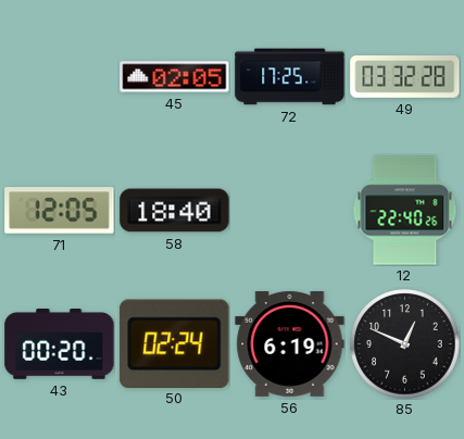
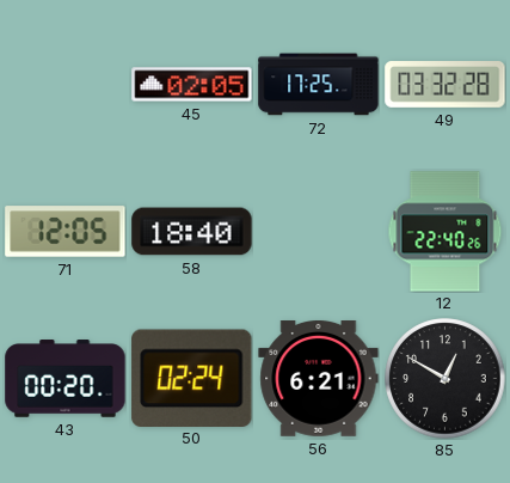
56: 6:19 -> 6:21
85: 12:49 -> 12:50
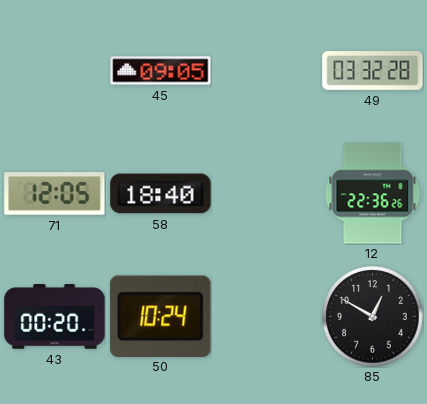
45: 02:05 -> 09:05
72: 17:25 -> none
12: 22:40 -> 22:36
50: 02:24 -> 10:24
56: 6:21 -> none
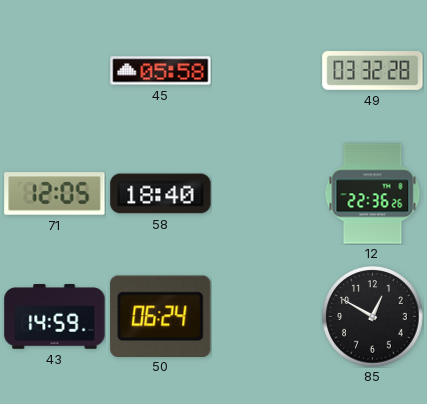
45: 09:05 -> 05:58
43: 00:20 -> 14:59
50: 10:24 -> 06:24
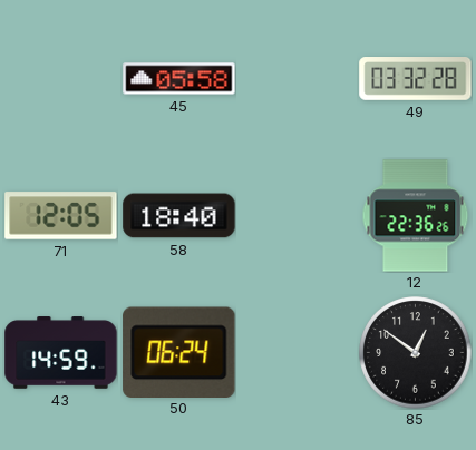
85: 12:50 -> 12:51
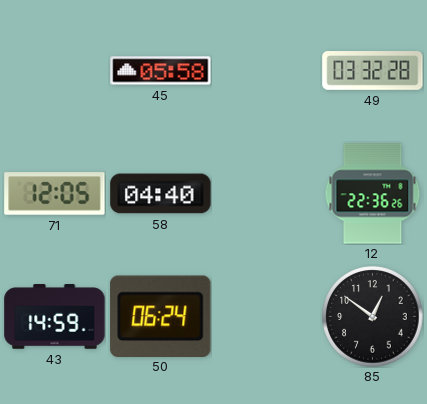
58: 18:40 -> 04:40
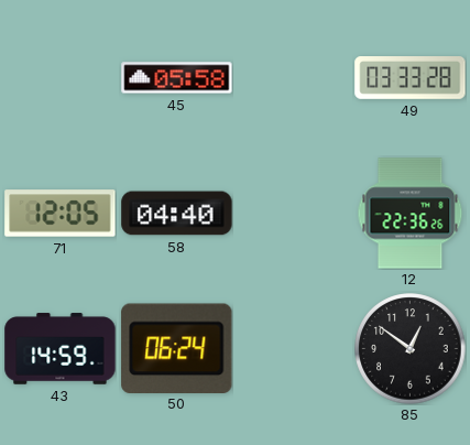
49: 03:32 -> 03:33
